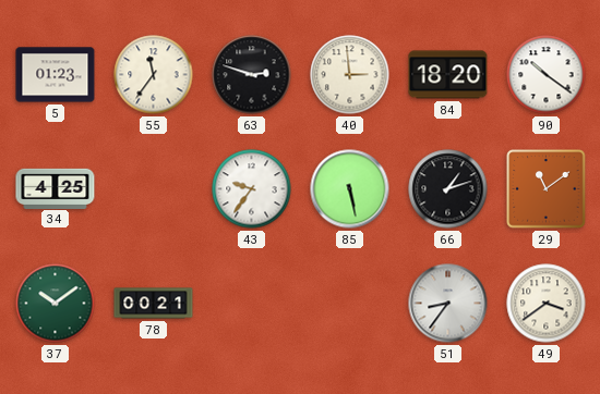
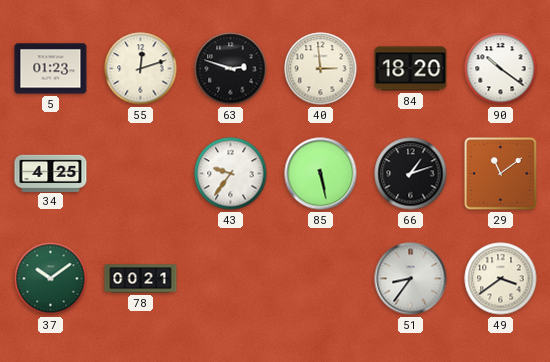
55: 11:36 -> 12:12
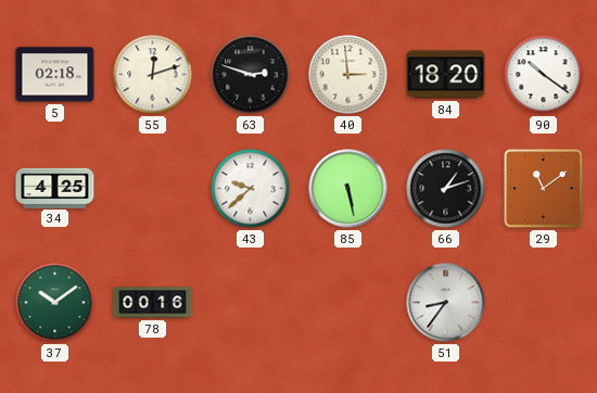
5: 01:23 -> 02:18
43: 9:36 -> 9:38
78: 00:21 -> 00:16
49: 3:39 -> none
